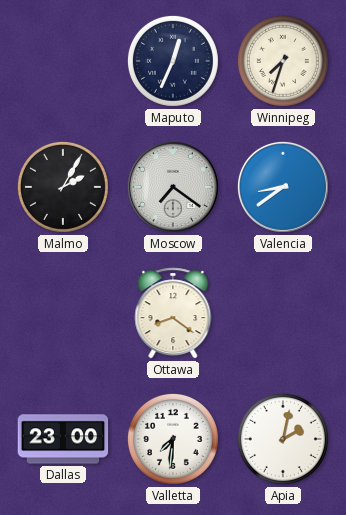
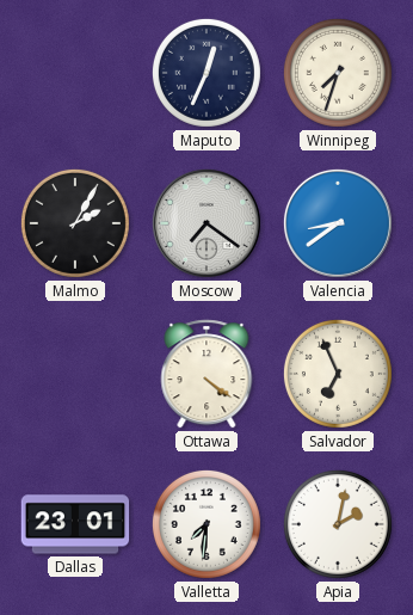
Ottawa: 8:21 -> 4:21
Salvador: none -> 6:56
Dallas: 23:00 -> 23:01
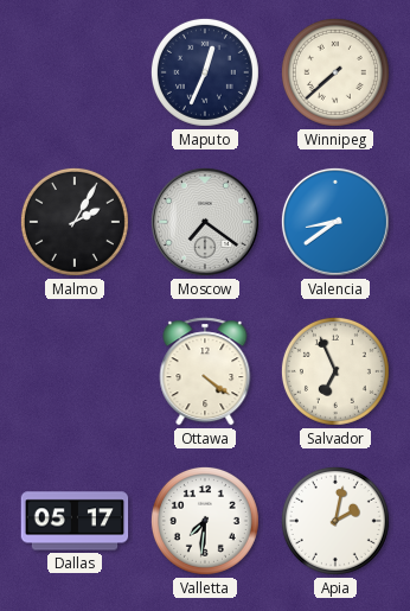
Winnipeg: 7:33 -> 7:38
Dallas: 23:01 -> 05:17
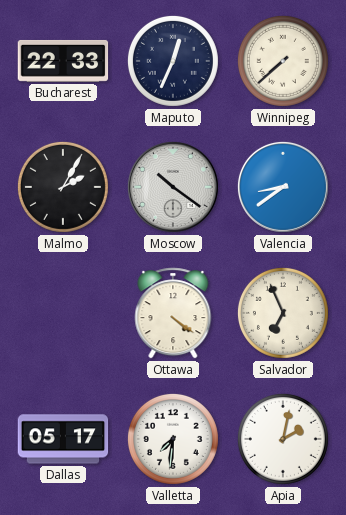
Bucharest: none -> 22:33
Moscow: 7:21 -> 10:21
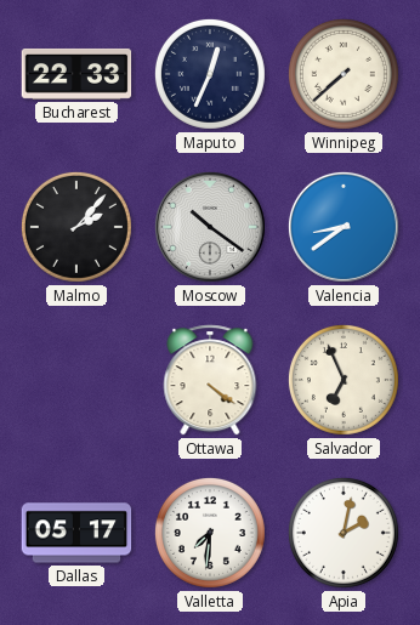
Malmo: 2:05 -> 2:07
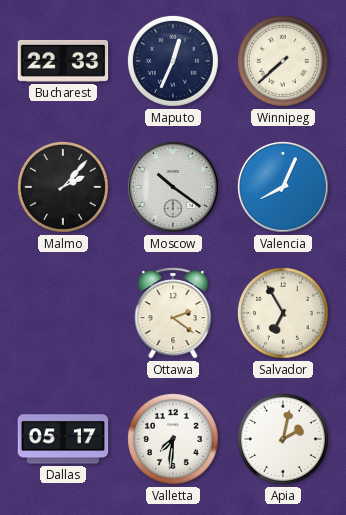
Valencia: 8:39 -> 8:04
Ottawa: 4:21 -> 2:21
Salvador: 6:56 -> 6:55
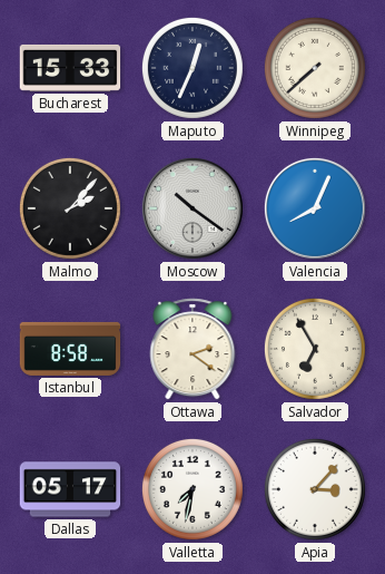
Bucharest: 22:33 -> 15:33
Istanbul: none -> 8:58
Valletta: 7:31 -> 7:32
Apia: 2:02 -> 3:07
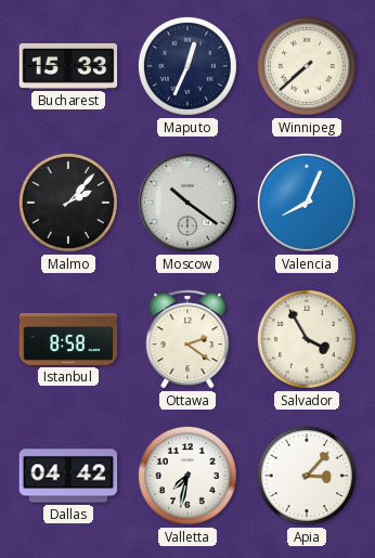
Salvador: 6:55 -> 3:55
Dallas: 05:17 -> 04:42
